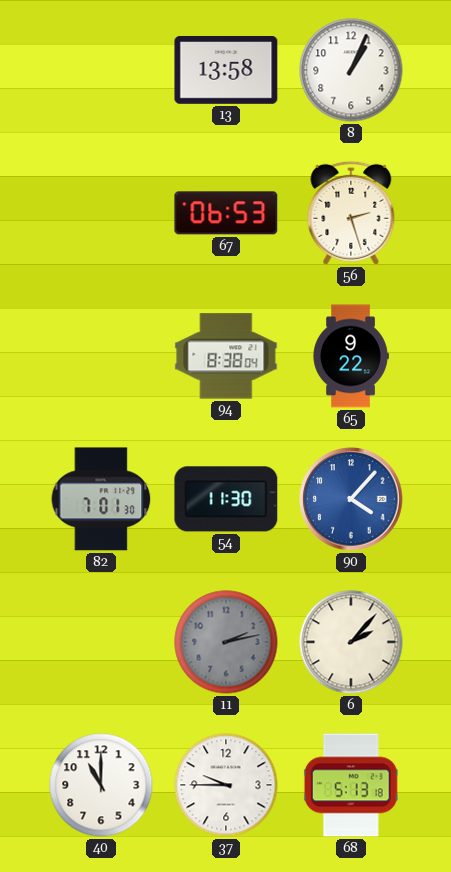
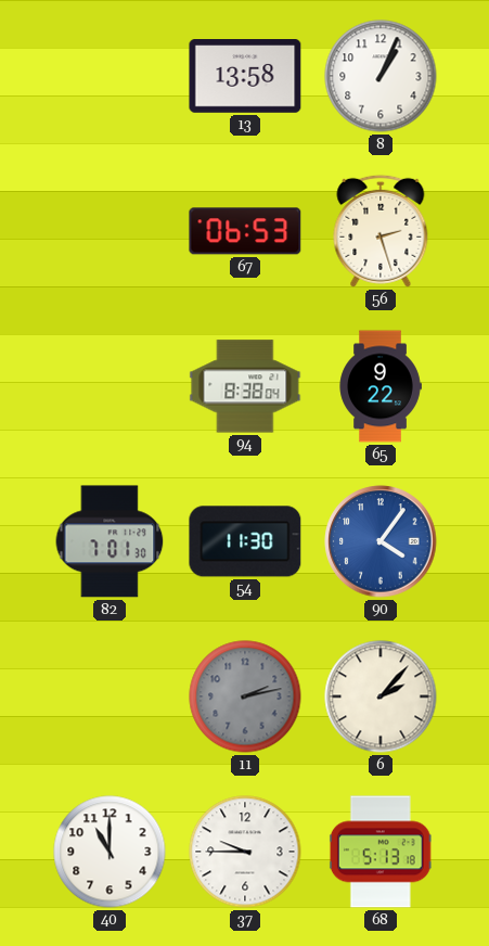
90: 4:07 -> 4:06
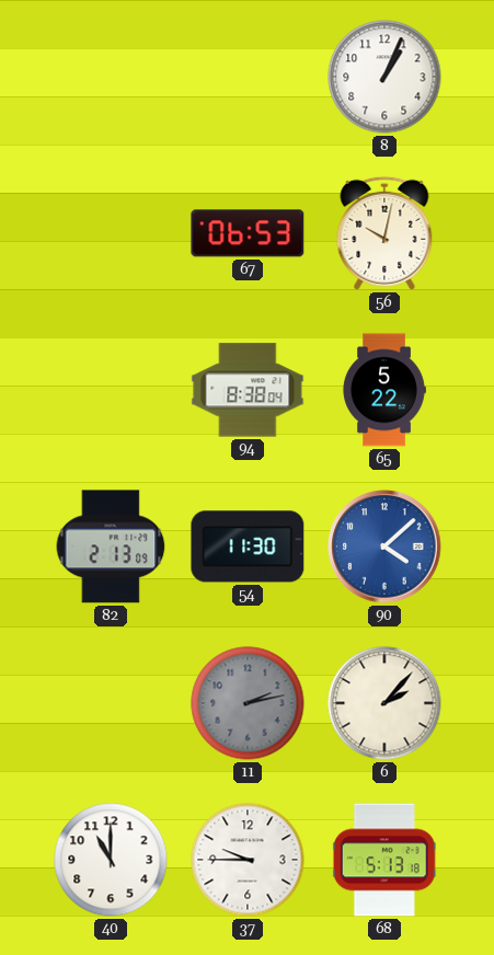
13: 13:58 -> none
56: 2:27 -> 10:02
65: 9:22 -> 5:22
82: 7:01 -> 2:13
90: 4:06 -> 4:08
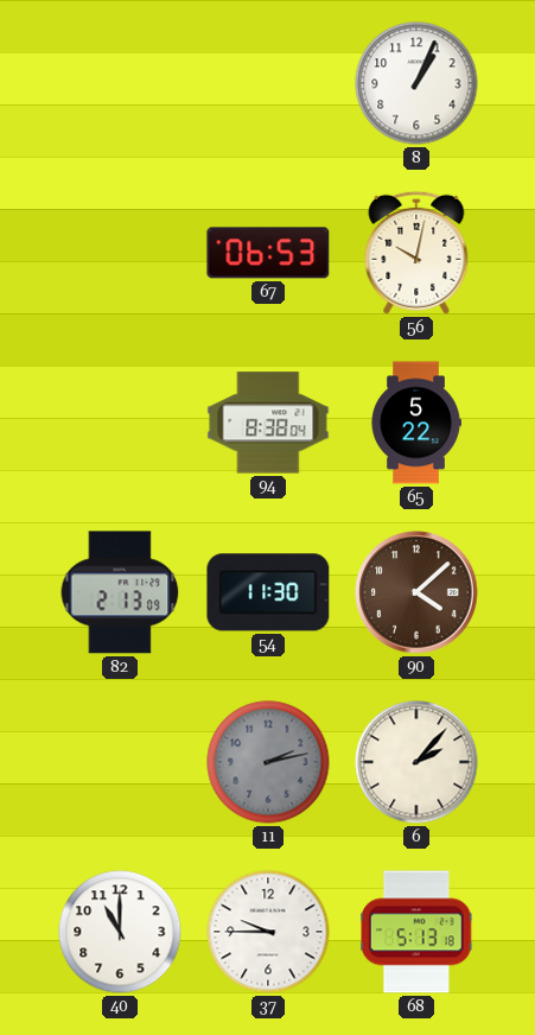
90 dial: blue -> brown
